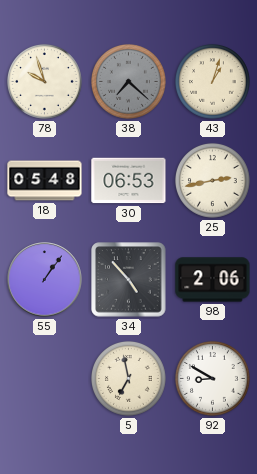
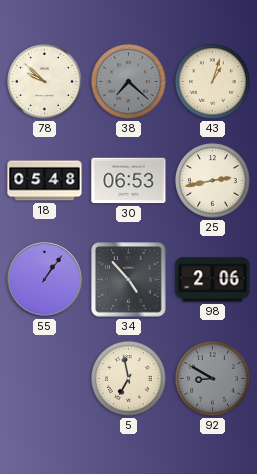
78: 9:57 -> 9:52
92 dial: white -> grey
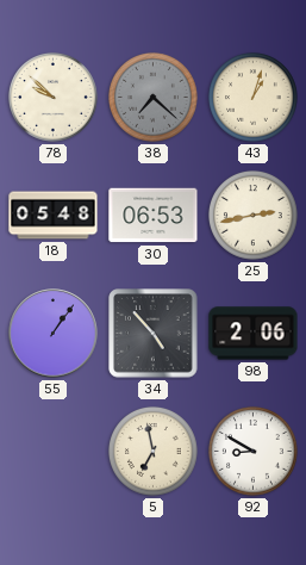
92 dial: grey -> white
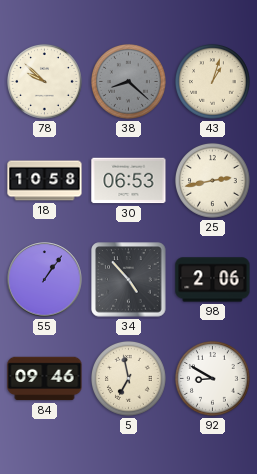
38: 7:22 -> 8:22
18: 05:48 -> 10:58
84: none -> 09:46
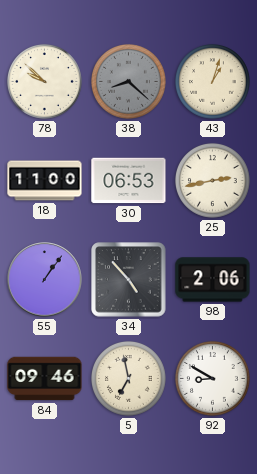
18: 10:58 -> 11:00
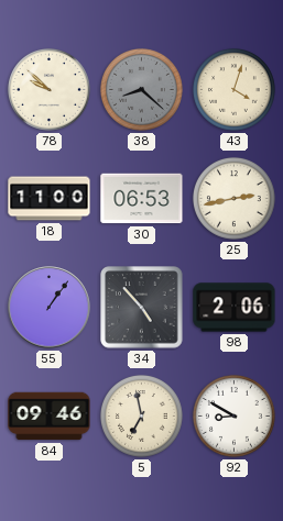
43: 1:03 -> 4:03
